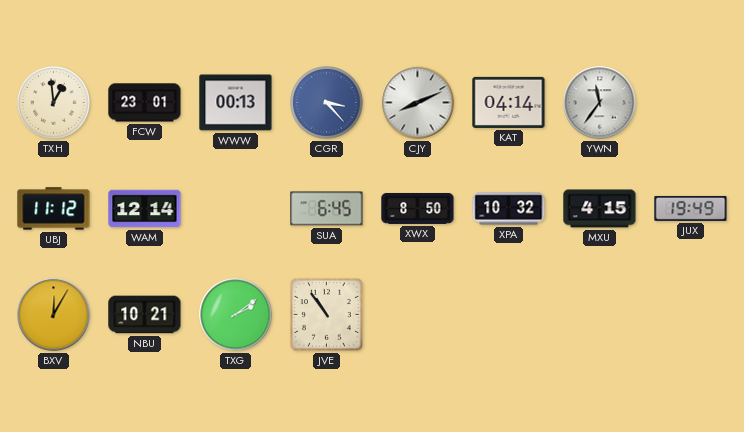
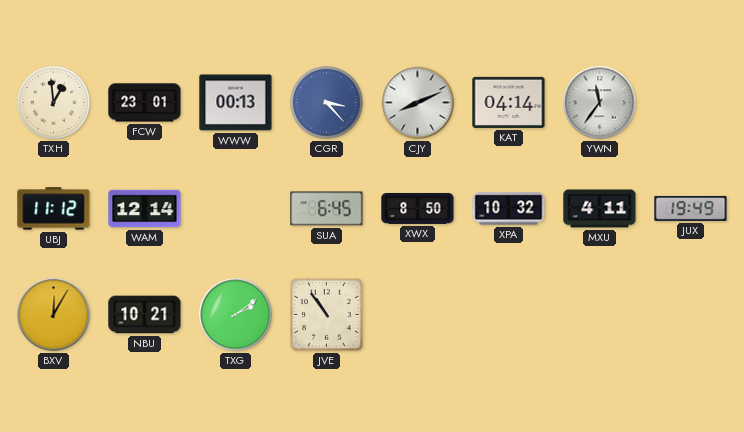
MXU: 4:15 -> 4:11
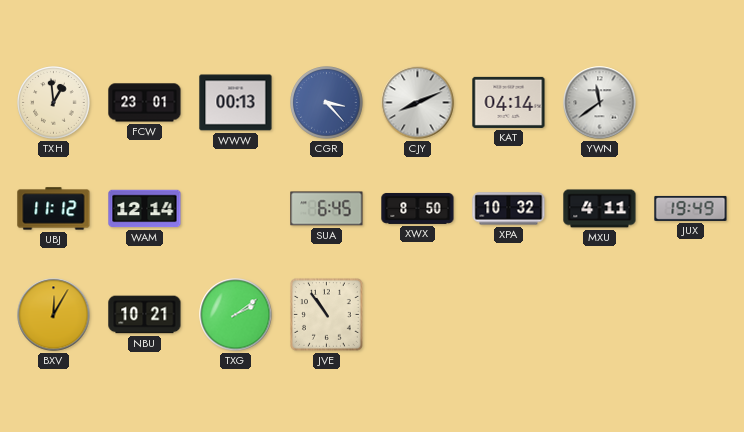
YWN: 11:36 -> 11:39
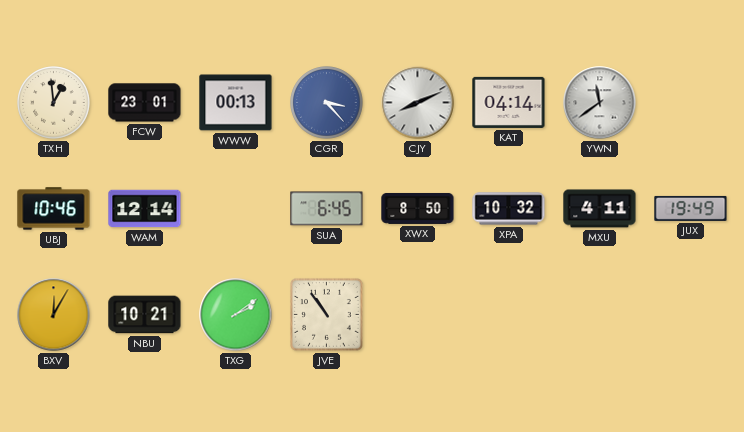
UBJ: 11:12 -> 10:46
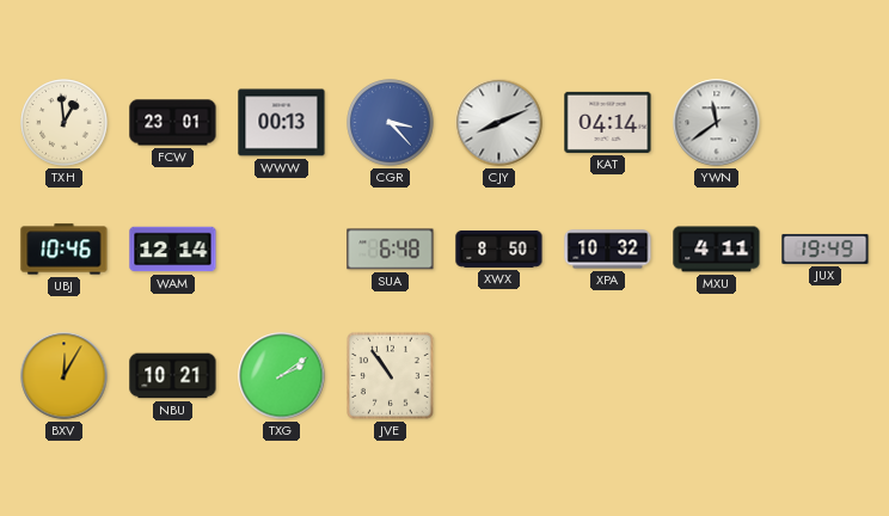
SUA: 6:45 -> 6:48
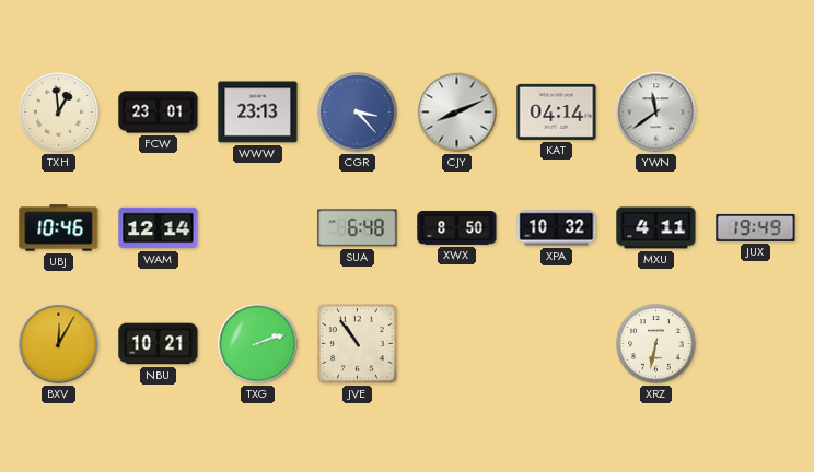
WWW: 00:13 -> 23:13
TXG: 2:09 -> 2:12
XRZ: none -> 6:32
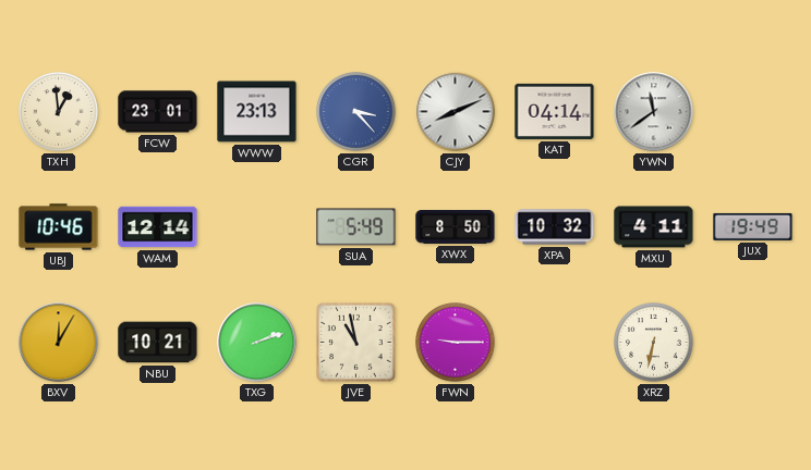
SUA: 6:48 -> 5:49
JVE: 10:54 -> 10:58
FWN: none -> 9:15
